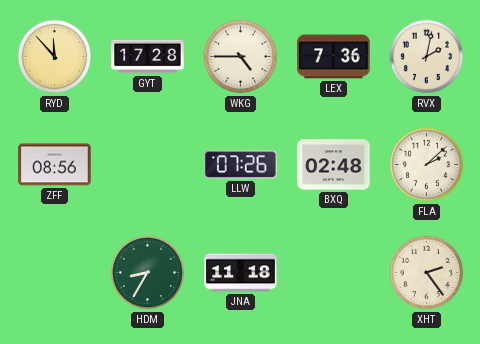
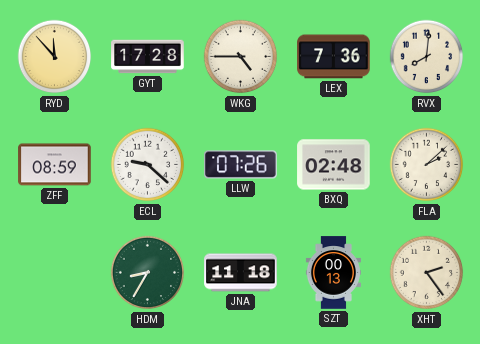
RVX: 2:02 -> 8:01
ZFF: 08:56 -> 08:59
ECL: none -> 9:22
SZT: none -> 00:13
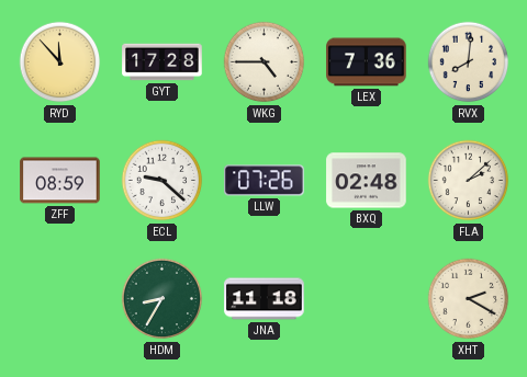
SZT: 00:13 -> none
XHT: 2:24 -> 2:20
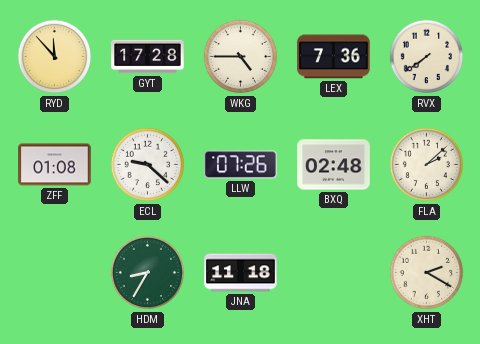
RVX: 8:01 -> 7:39
ZFF: 08:59 -> 01:08
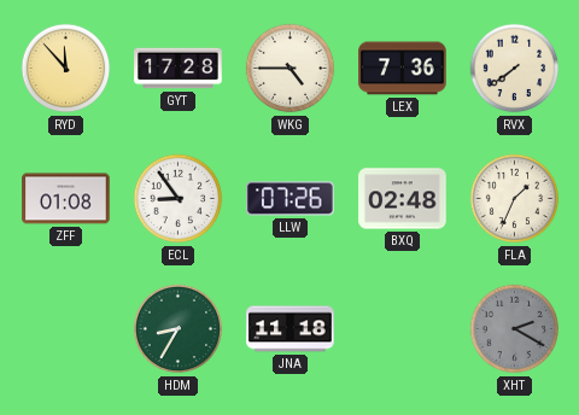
ECL: 9:22 -> 8:54
FLA: 2:08 -> 1:34
XHT dial: cream -> grey
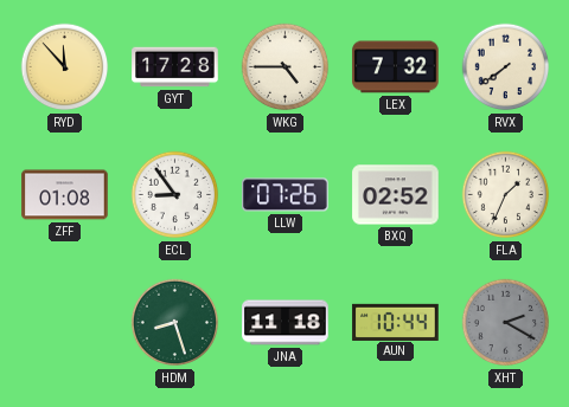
LEX: 7:36 -> 7:32
BXQ: 02:48 -> 02:52
HDM: 8:35 -> 8:27
AUN: none -> 10:44
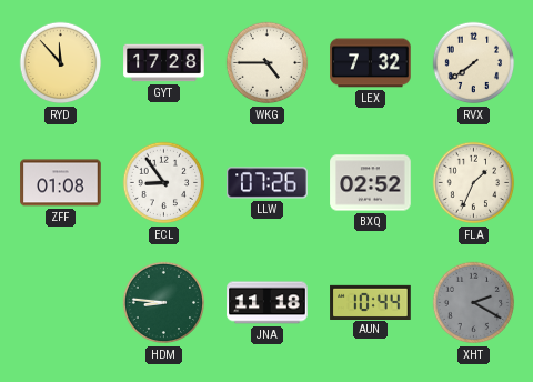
HDM: 8:27 -> 8:46
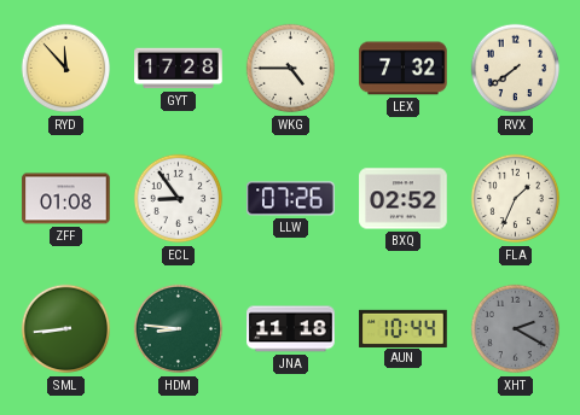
SML: none -> 8:44
